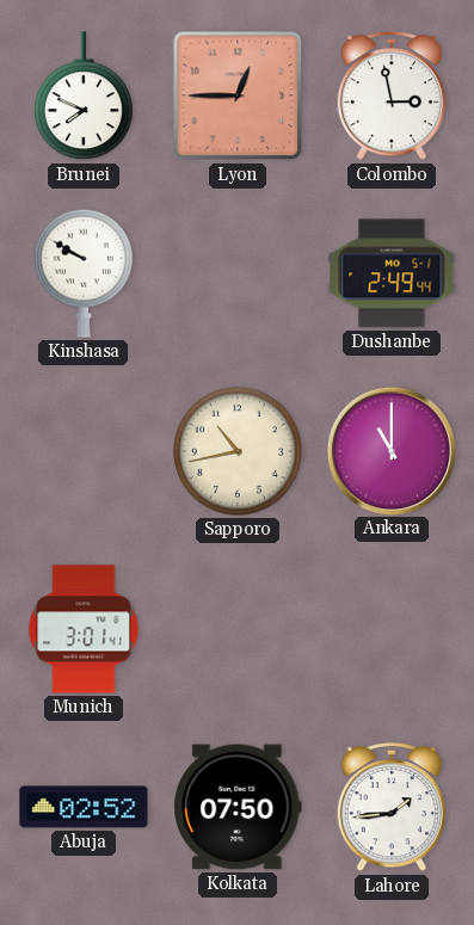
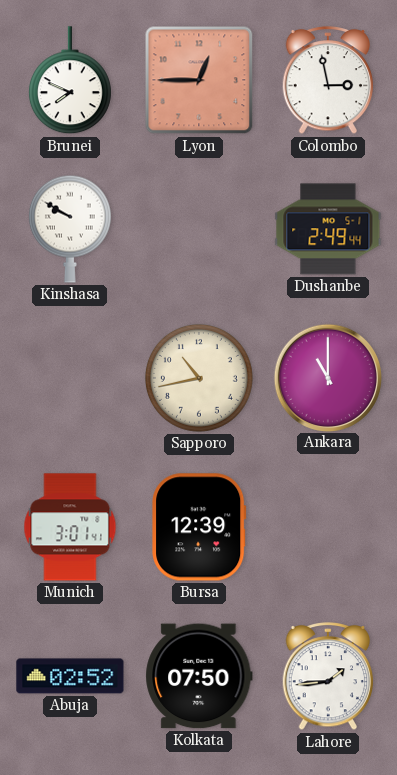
Bursa: none -> 12:39
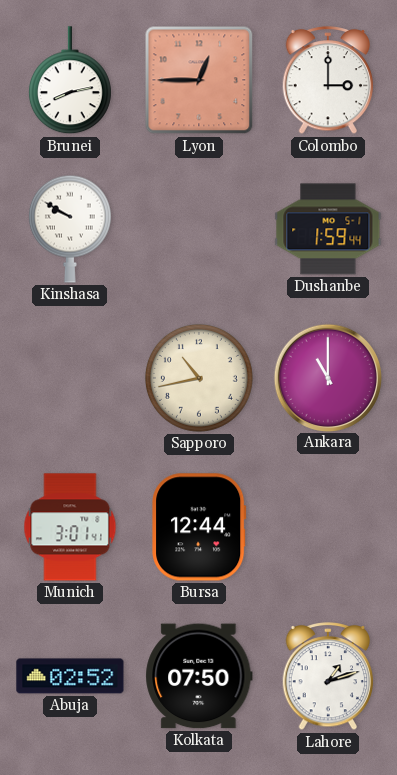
Brunei: 7:49 -> 8:13
Colombo: 2:58 -> 3:00
Dushanbe: 2:49 -> 1:59
Bursa: 12:39 -> 12:44
Lahore: 1:44 -> 1:12
